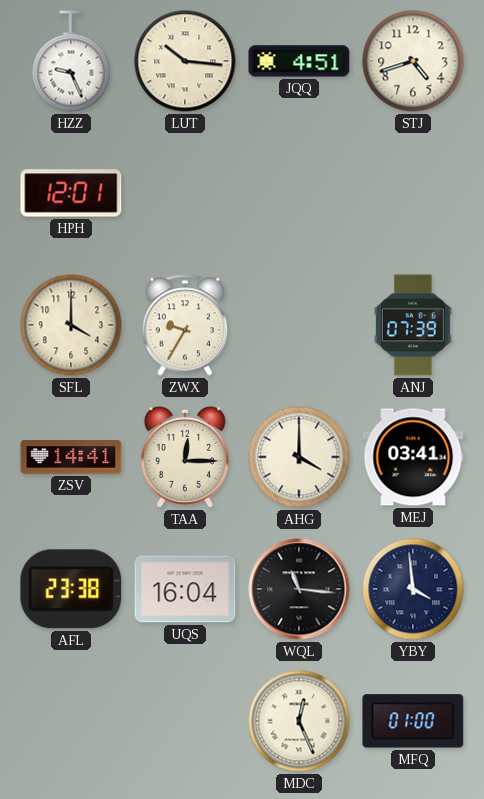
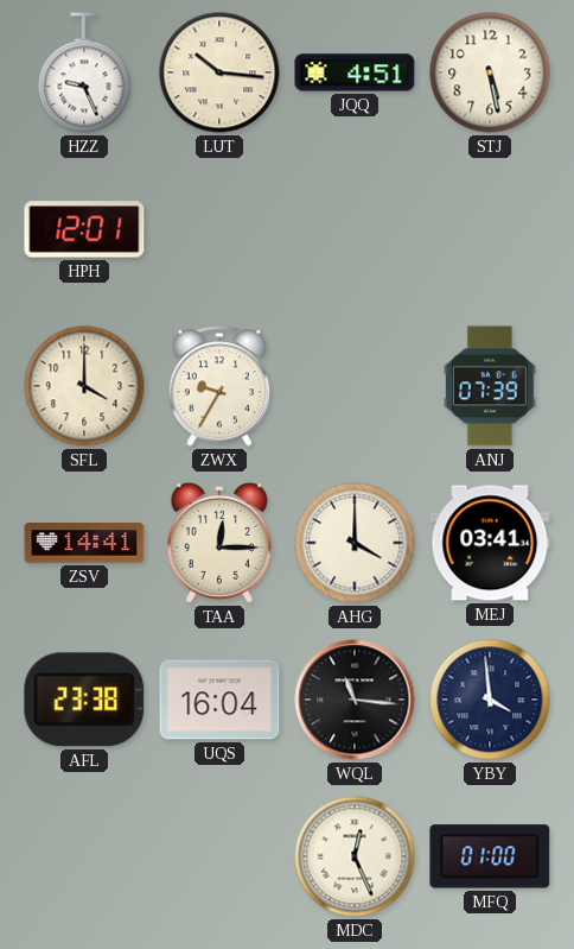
STJ: 4:42 -> 5:28
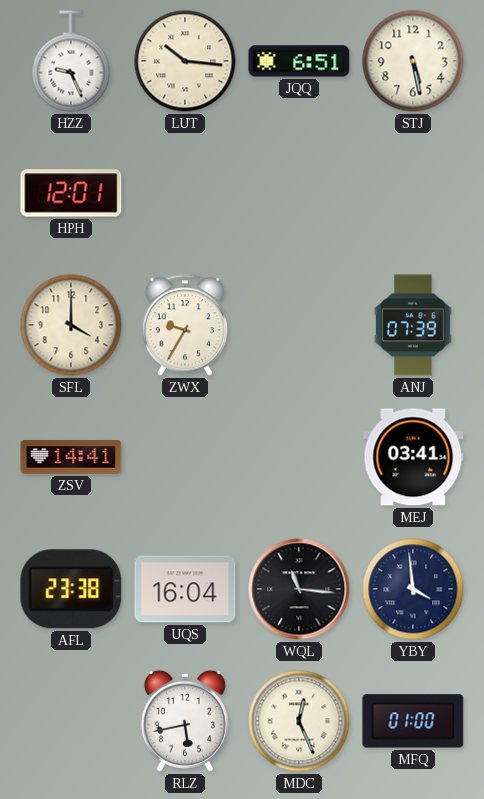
JQQ: 4:51 -> 6:51
TAA: 12:15 -> none
AHG: 4:00 -> none
RLZ: none -> 5:43
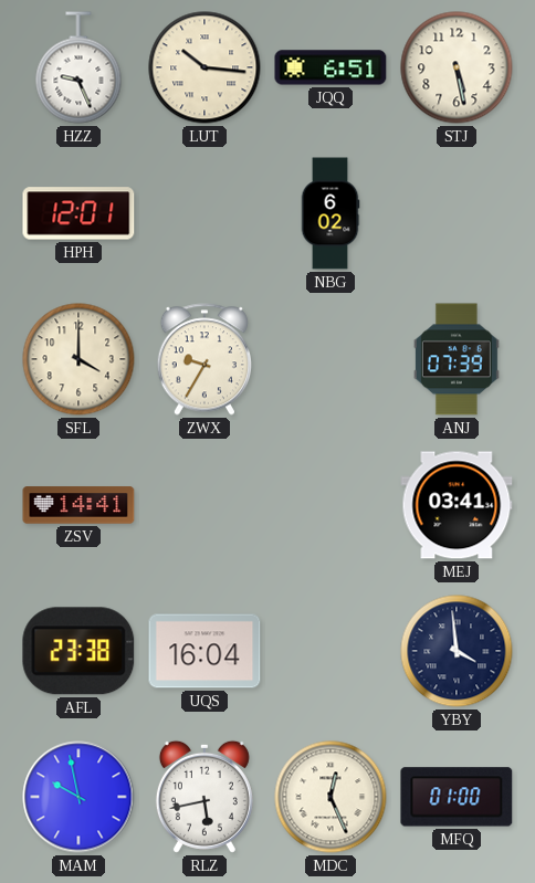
NBG: none -> 6:02
WQL: 11:16 -> none
MAM: none -> 9:58
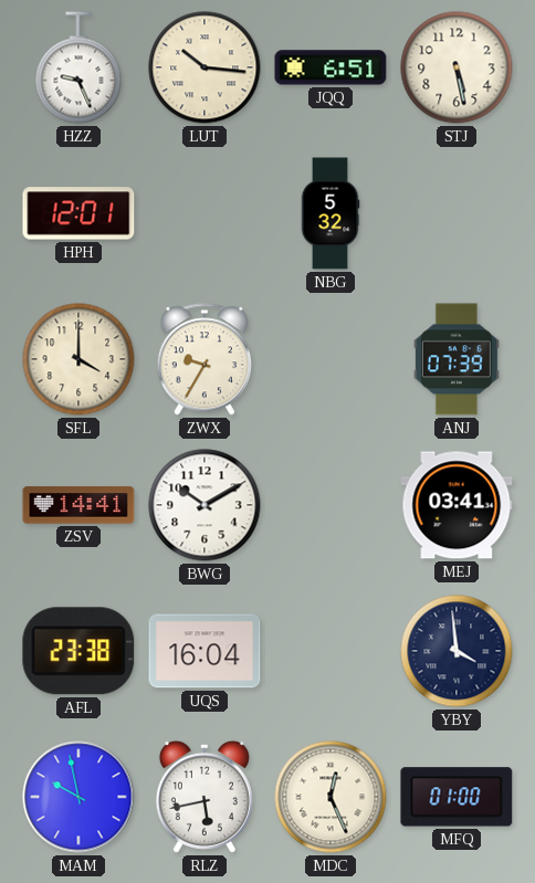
NBG: 6:02 -> 5:32
BWG: none -> 10:10
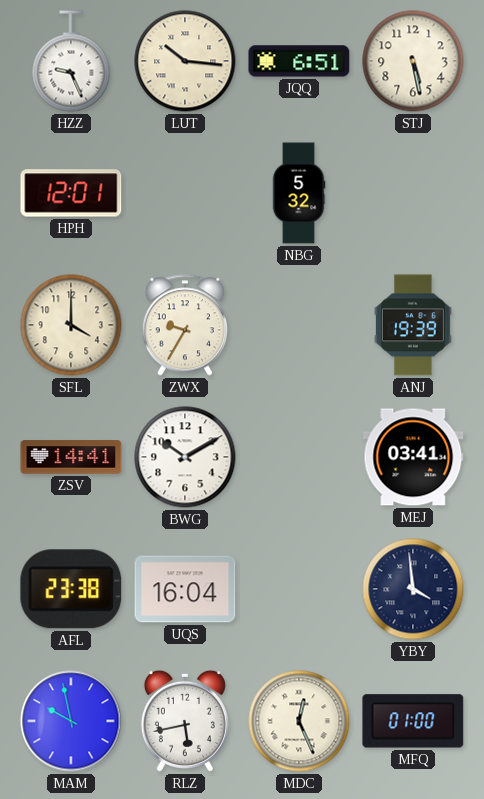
ANJ: 07:39 -> 19:39
